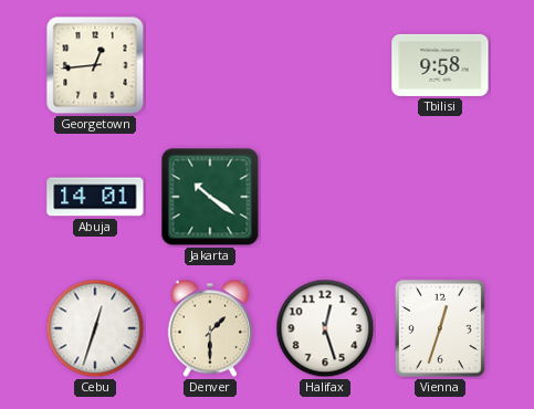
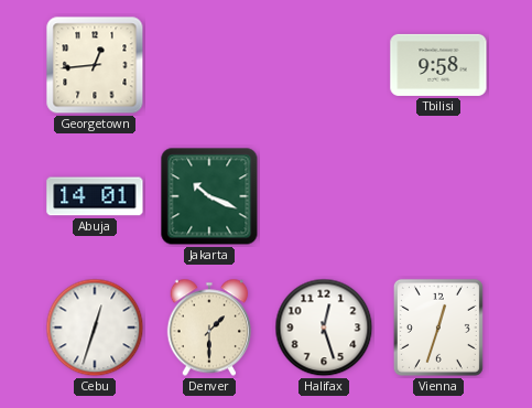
Jakarta: 10:21 -> 10:19
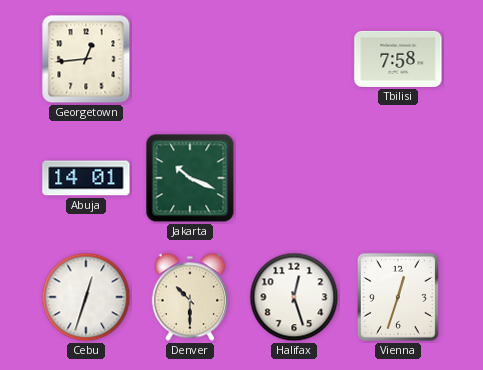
Tbilisi: 9:58 -> 7:58
Denver: 1:30 -> 10:30
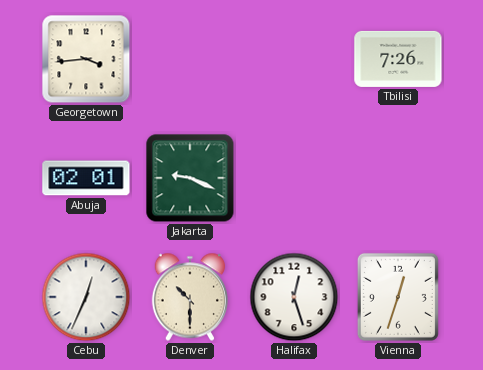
Georgetown: 12:44 -> 3:44
Tbilisi: 7:58 -> 7:26
Abuja: 14:01 -> 02:01
Jakarta: 10:19 -> 9:19
Cebu: 12:33 -> 12:34
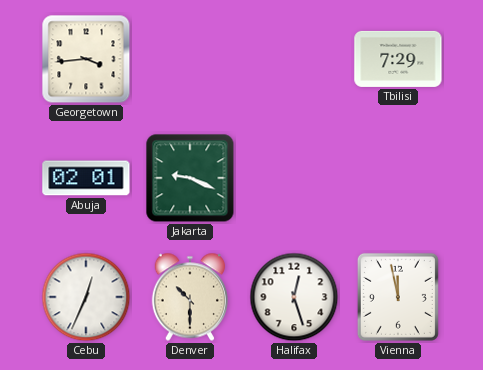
Tbilisi: 7:26 -> 7:29
Vienna: 12:33 -> 11:58
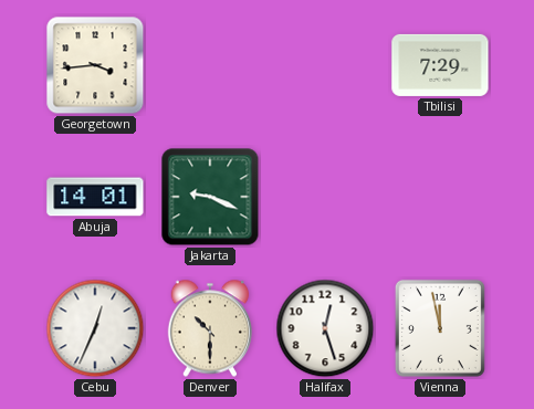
Abuja: 02:01 -> 14:01
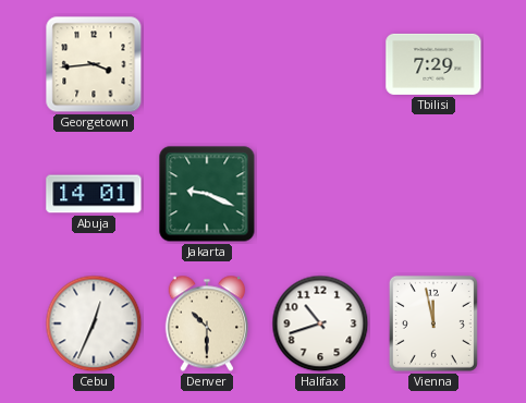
Halifax: 12:27 -> 10:42
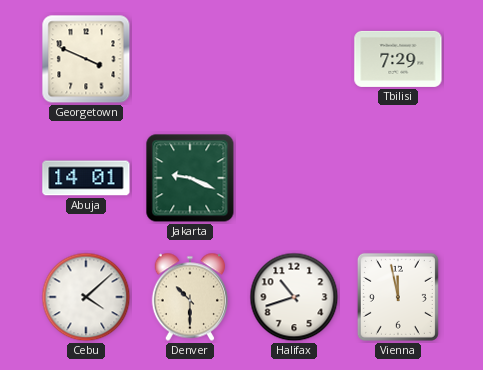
Georgetown: 3:44 -> 3:49
Cebu: 12:34 -> 4:08
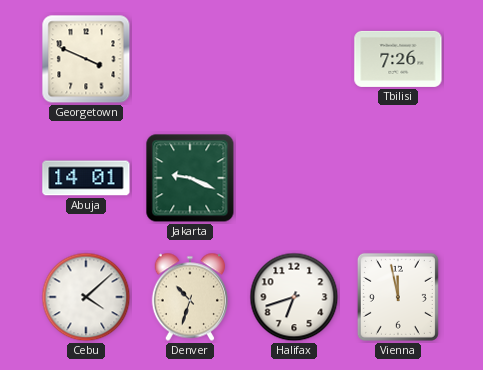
Tbilisi: 7:29 -> 7:26
Denver: 10:30 -> 10:33
Halifax: 10:42 -> 6:42
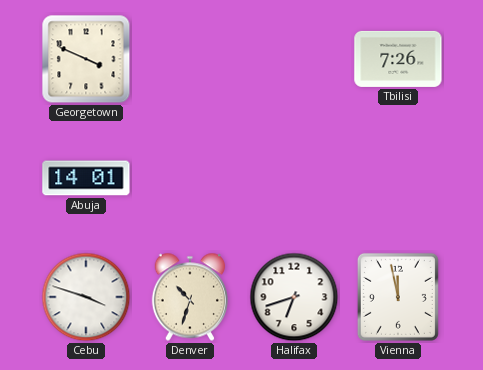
Jakarta: 9:19 -> none
Cebu: 4:08 -> 3:48
